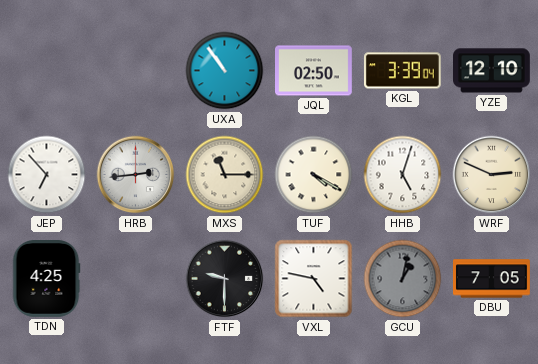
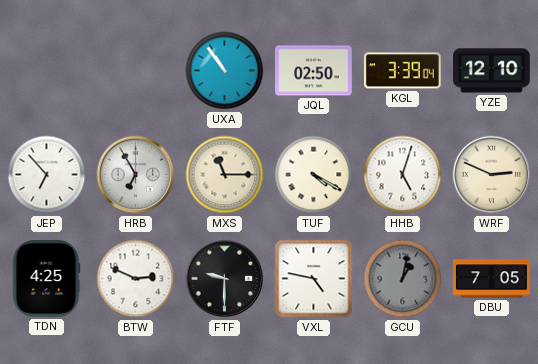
HRB: 2:44 -> 6:55
BTW: none -> 2:49
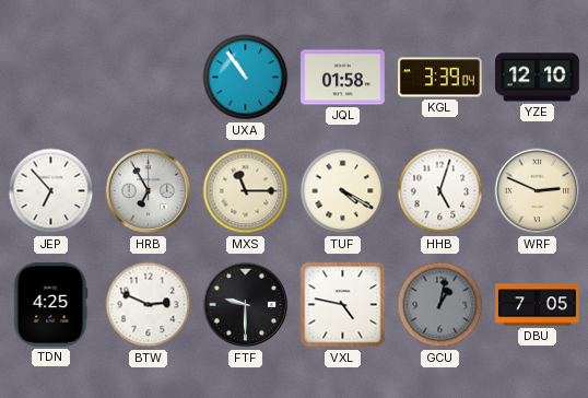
JQL: 02:50 -> 01:58
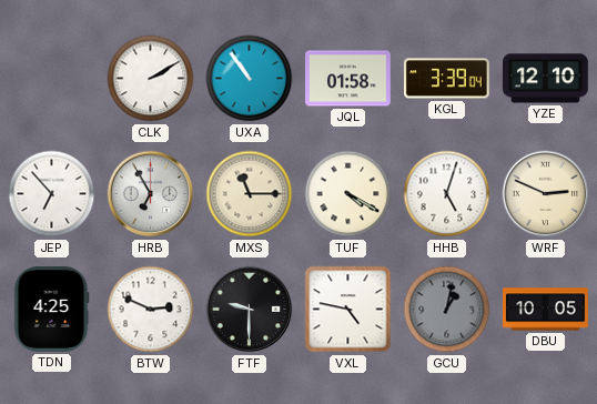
CLK: none -> 2:10
DBU: 7:05 -> 10:05
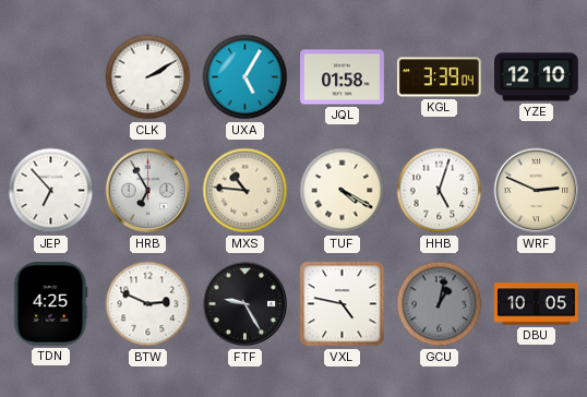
UXA: 10:54 -> 5:05
MXS: 11:15 -> 10:46
FTF: 9:30 -> 9:25
